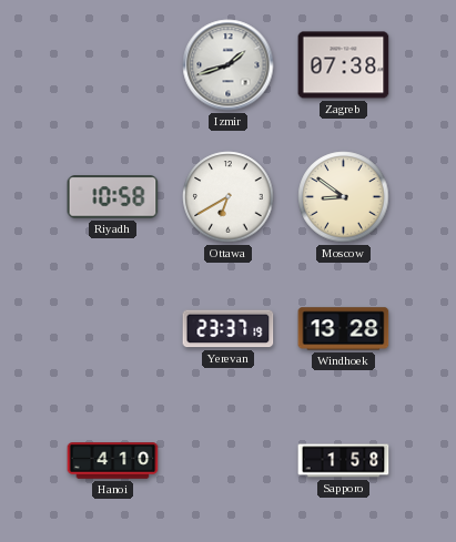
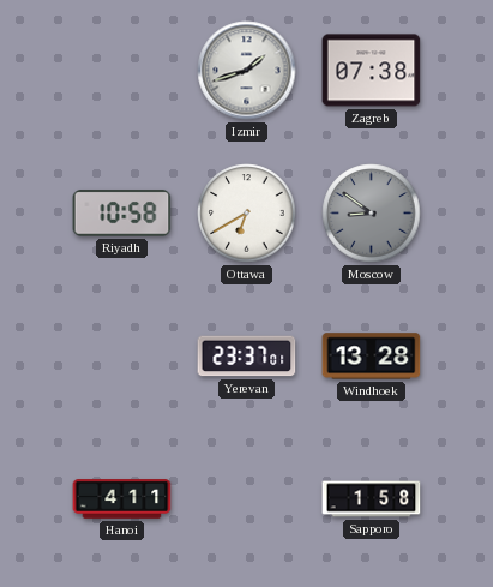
Moscow dial: cream -> grey
Yerevan: 23:37:19 -> 23:37:01
Hanoi: 4:10 -> 4:11
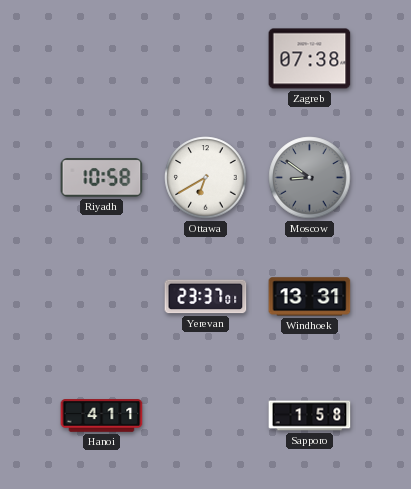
Izmir: 1:42 -> none
Windhoek: 13:28 -> 13:31
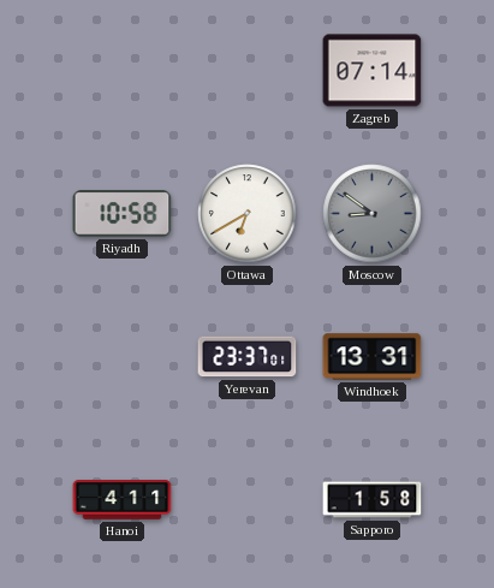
Zagreb: 07:38 -> 07:14
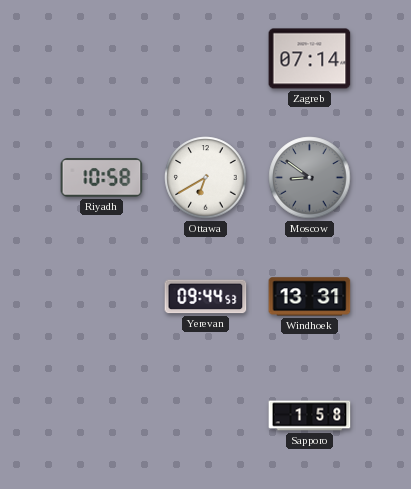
Yerevan: 23:37 -> 09:44
Hanoi: 4:11 -> none
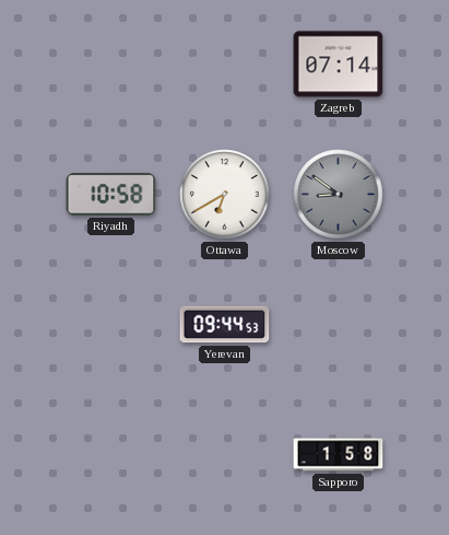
Windhoek: 13:31 -> none
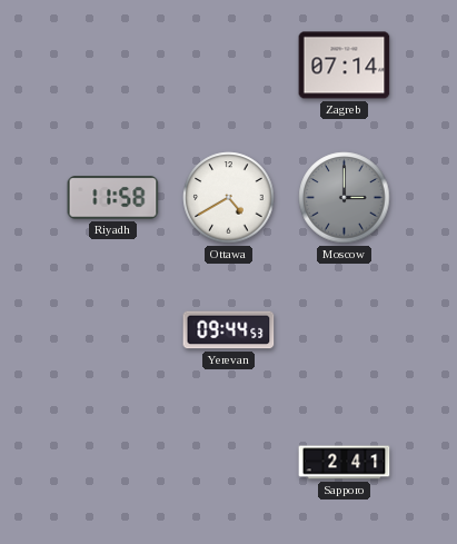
Riyadh: 10:58 -> 11:58
Ottawa: 6:40 -> 4:40
Moscow: 8:51 -> 3:00
Sapporo: 1:58 -> 2:41
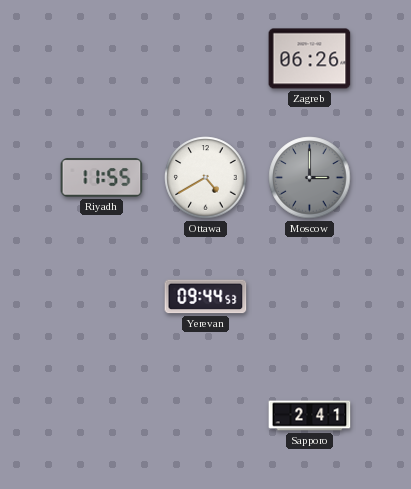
Zagreb: 07:14 -> 06:26
Riyadh: 11:58 -> 11:55
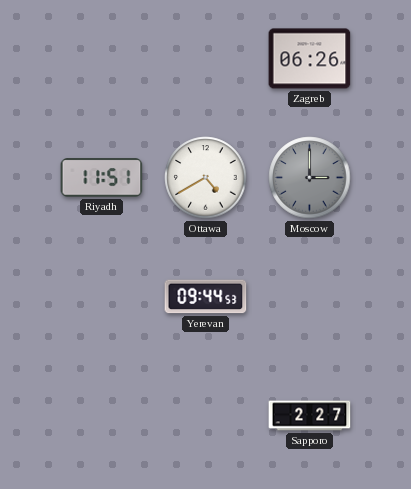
Riyadh: 11:55 -> 11:51
Sapporo: 2:41 -> 2:27
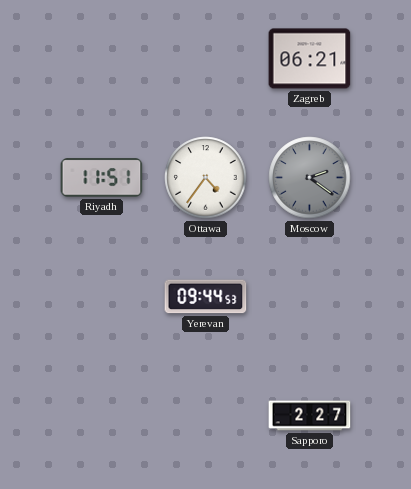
Zagreb: 06:26 -> 06:21
Ottawa: 4:40 -> 4:36
Moscow: 3:00 -> 2:21
